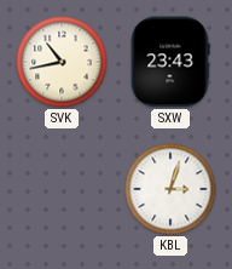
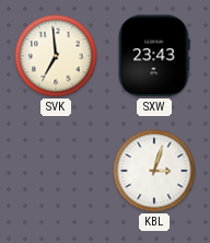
SVK: 10:43 -> 6:59
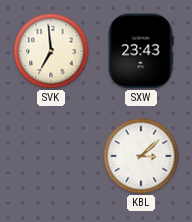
KBL: 3:03 -> 3:08
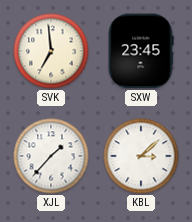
SXW: 23:43 -> 23:45
XJL: none -> 1:37
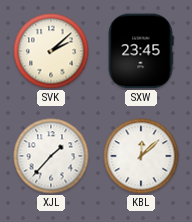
SVK: 6:59 -> 2:08
KBL: 3:08 -> 12:08
